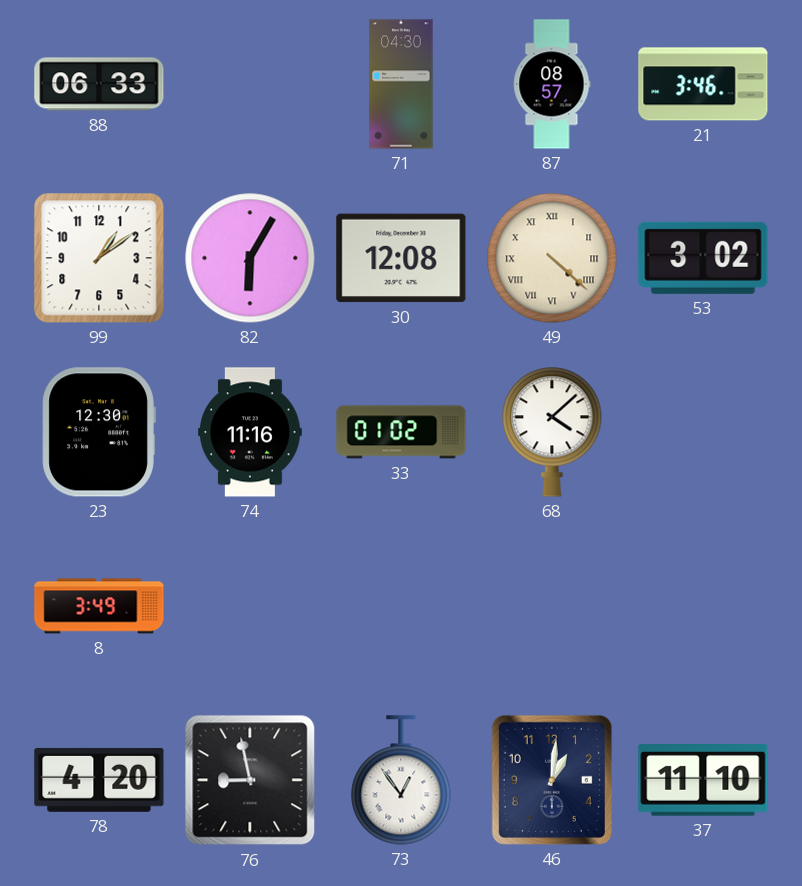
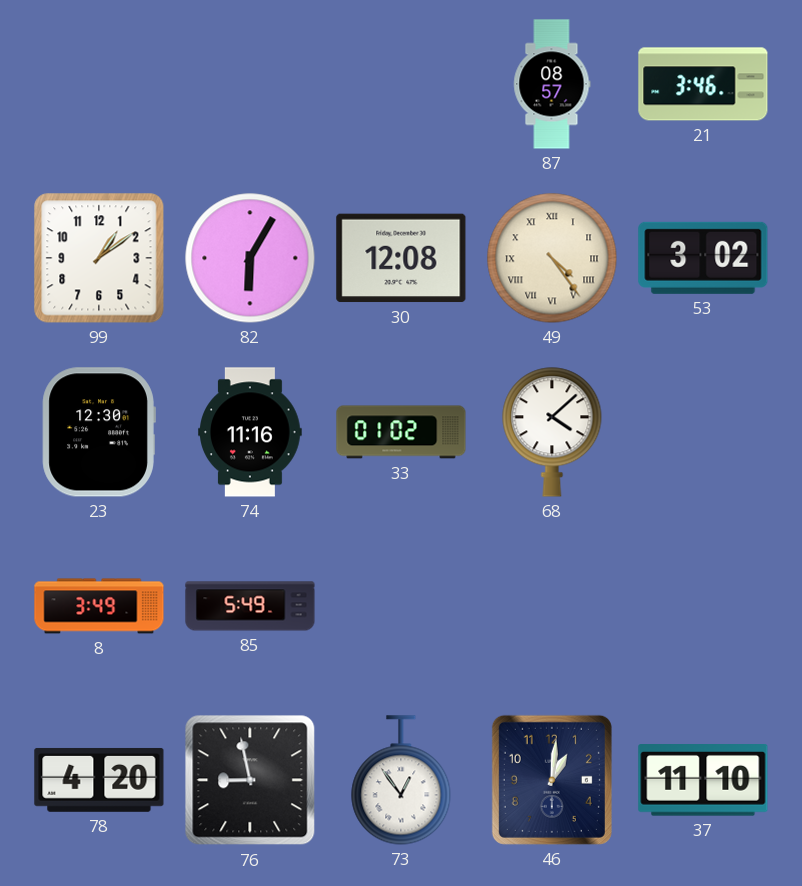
88: 06:33 -> none
71: 04:30 -> none
49: 4:22 -> 4:24
85: none -> 5:49
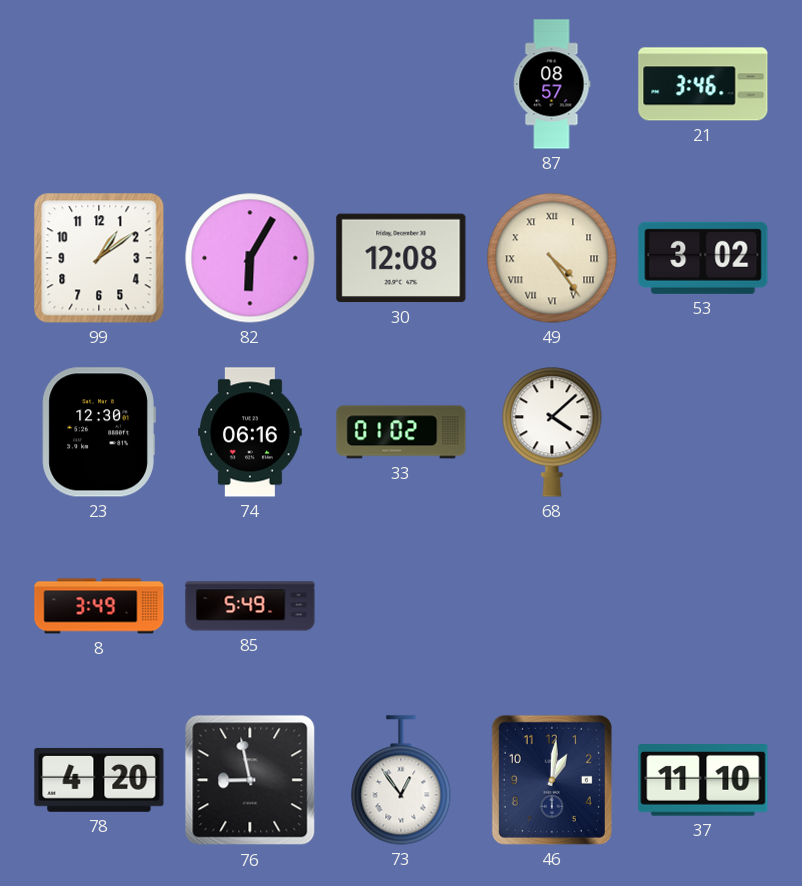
74: 11:16 -> 06:16
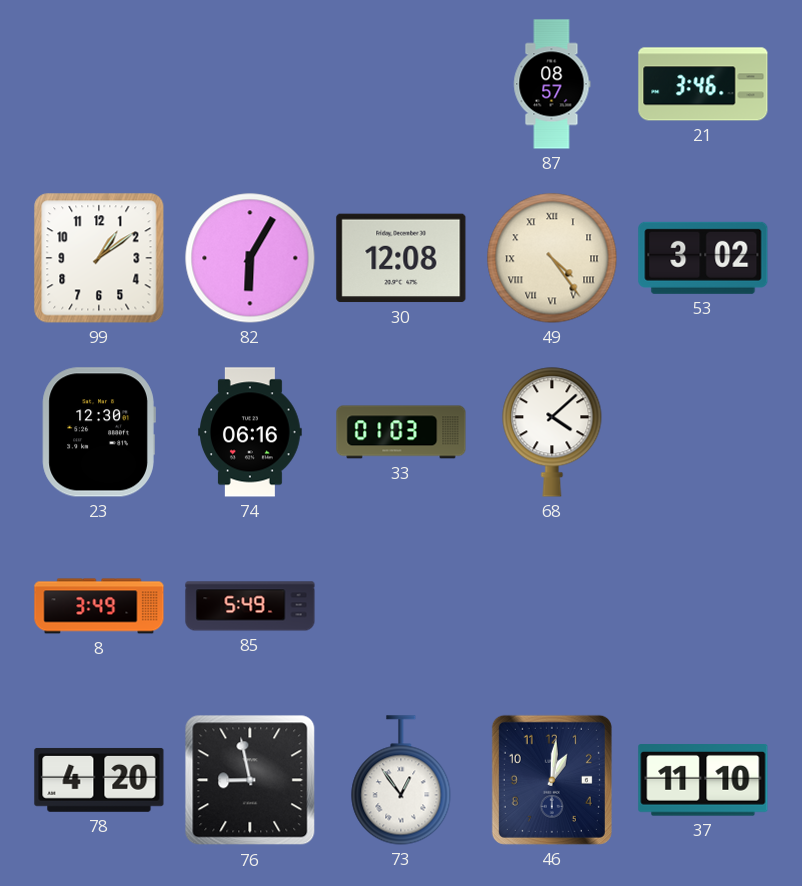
33: 01:02 -> 01:03
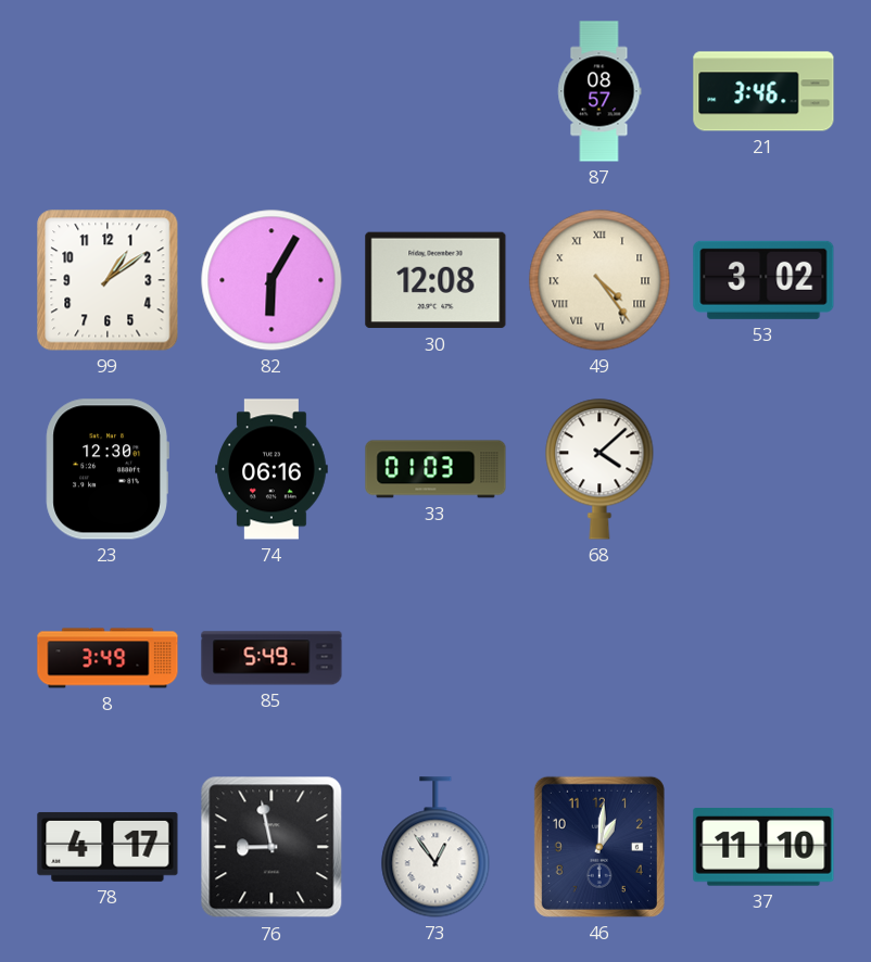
78: 4:20 -> 4:17
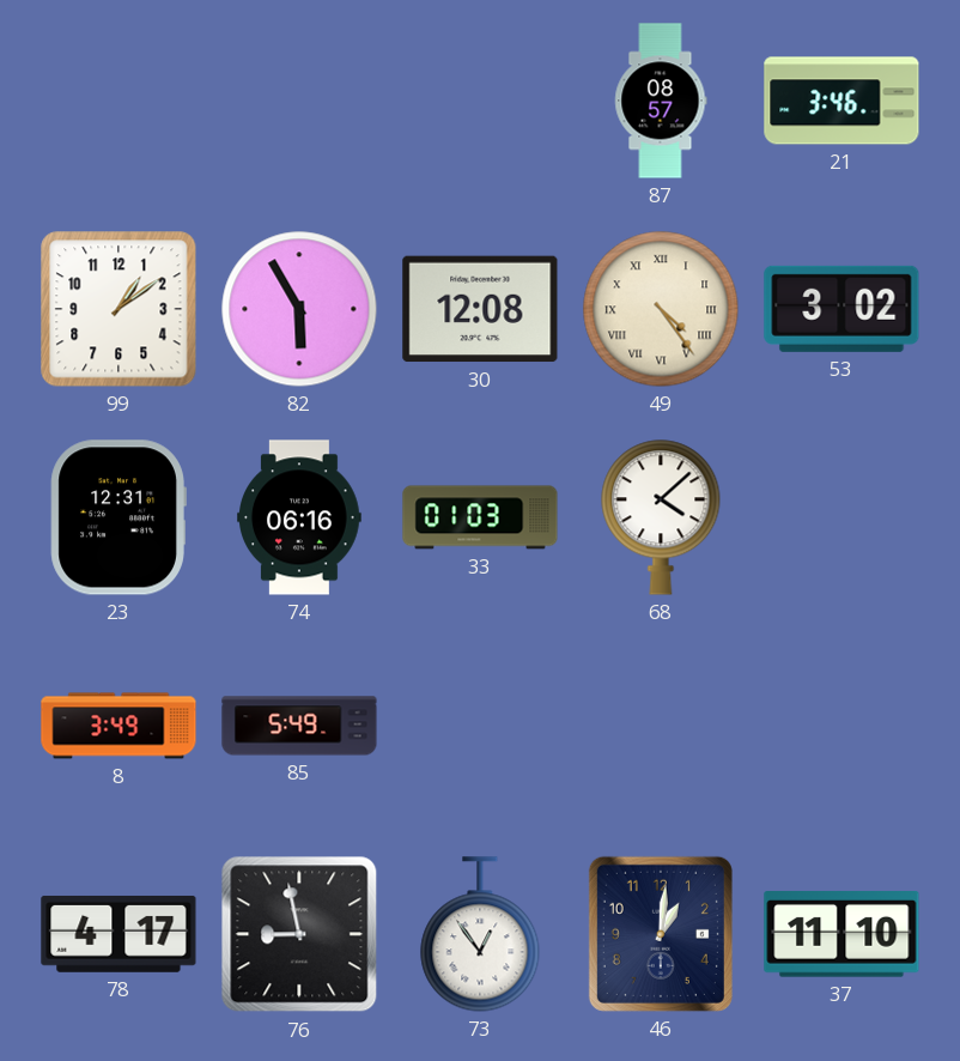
82: 6:05 -> 5:55
23: 12:30 -> 12:31
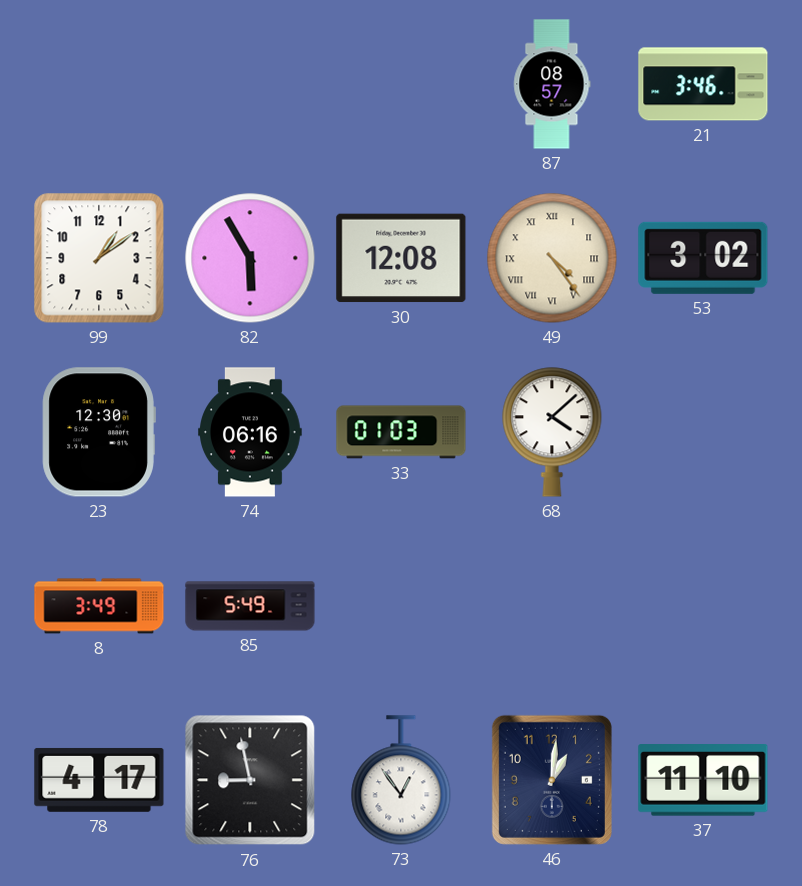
23: 12:31 -> 12:30
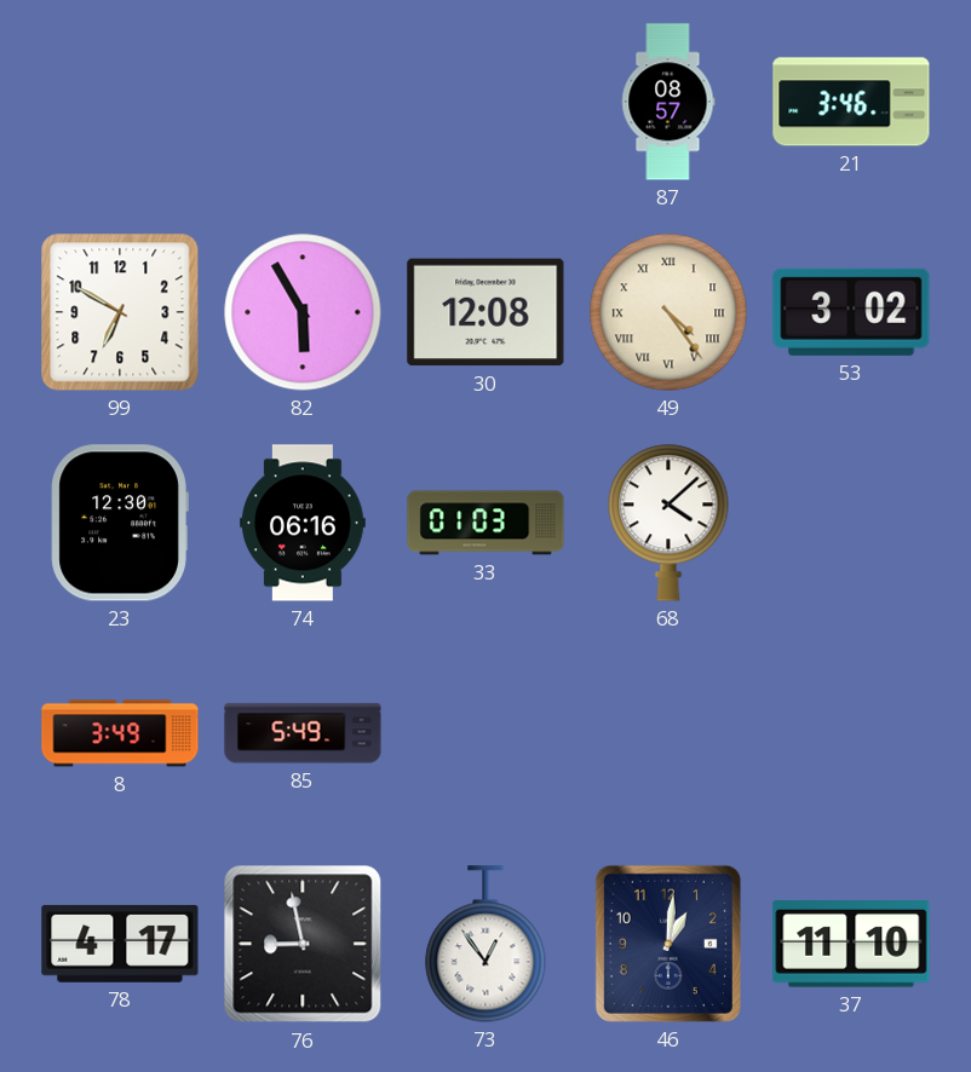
99: 1:09 -> 6:50
